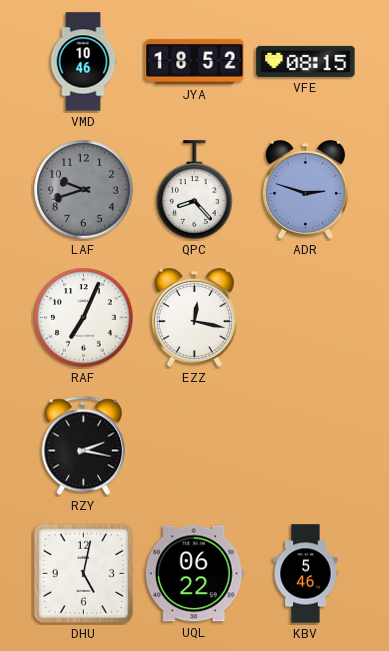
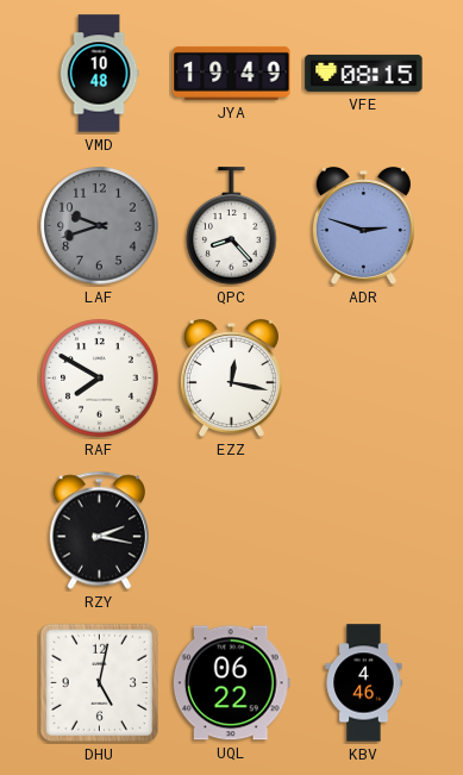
VMD: 10:46 -> 10:48
JYA: 18:52 -> 19:49
RAF: 7:04 -> 7:50
KBV: 5:46 -> 4:46
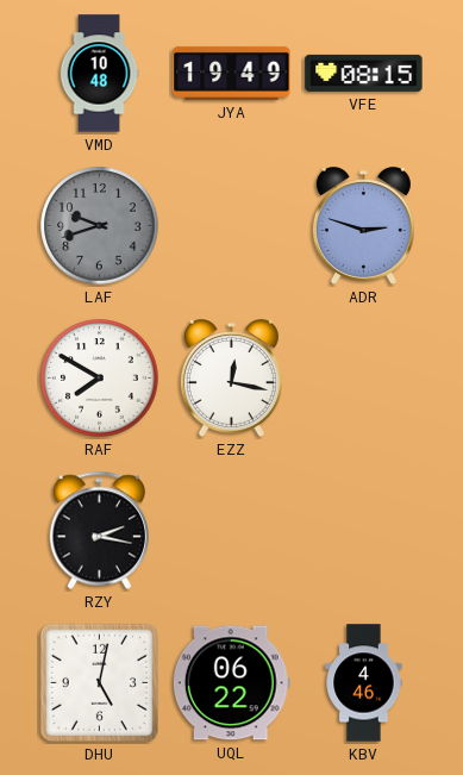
QPC: 8:23 -> none
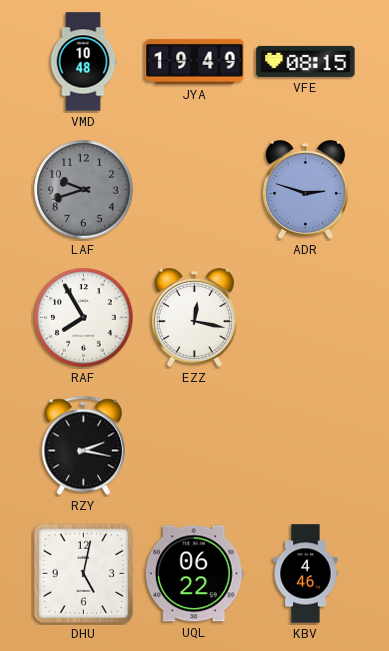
RAF: 7:50 -> 7:55
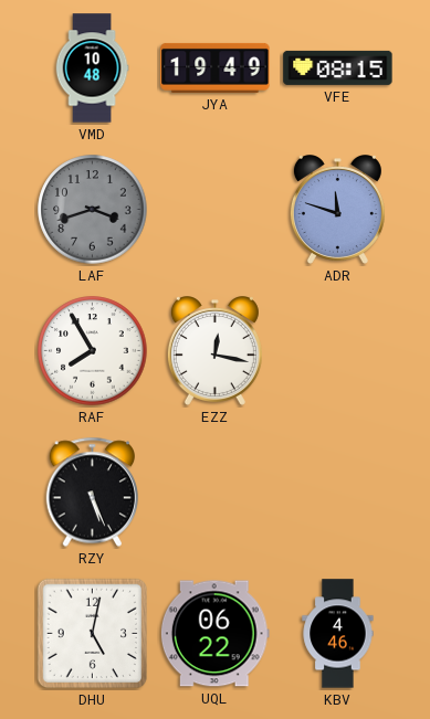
LAF: 9:42 -> 3:42
ADR: 2:48 -> 11:48
RZY: 2:17 -> 5:26
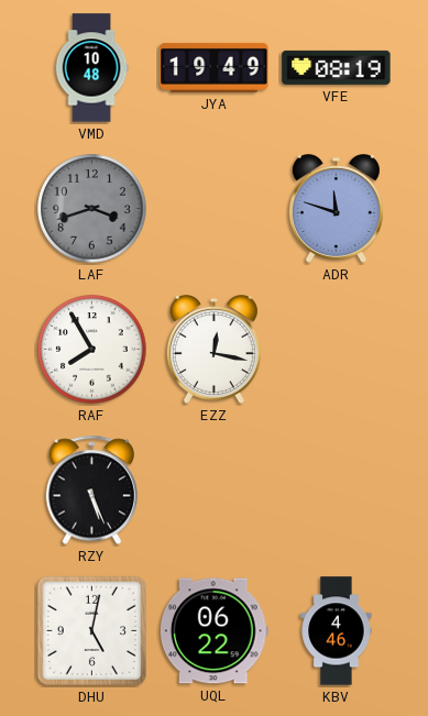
VFE: 08:15 -> 08:19
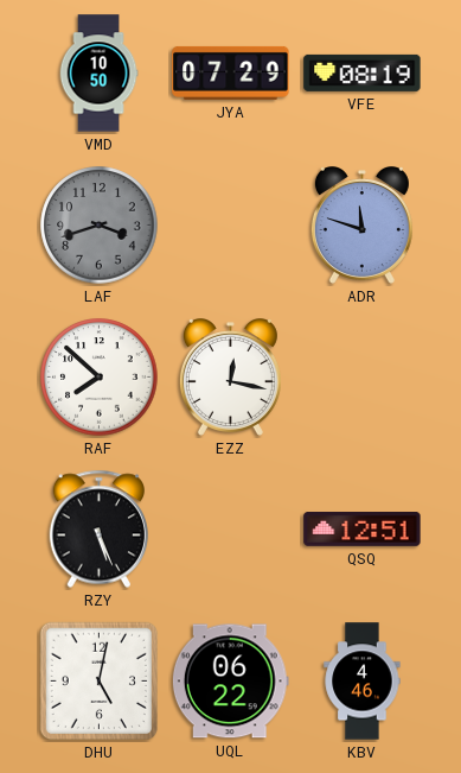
VMD: 10:48 -> 10:50
JYA: 19:49 -> 07:29
RAF: 7:55 -> 7:52
QSQ: none -> 12:51
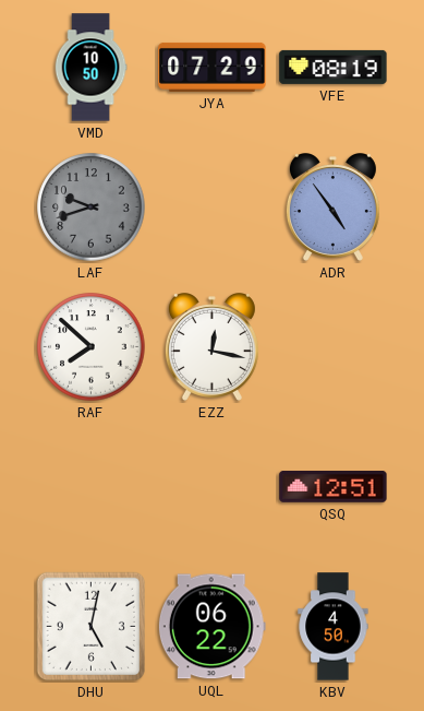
LAF: 3:42 -> 9:42
ADR: 11:48 -> 4:54
RZY: 5:26 -> none
KBV: 4:46 -> 4:50
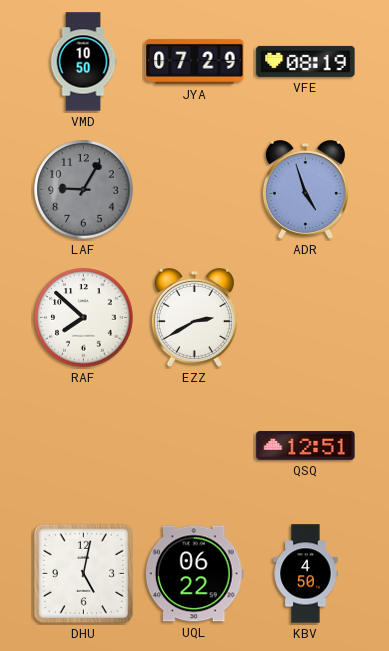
LAF: 9:42 -> 9:05
ADR: 4:54 -> 4:57
EZZ: 12:17 -> 2:40
